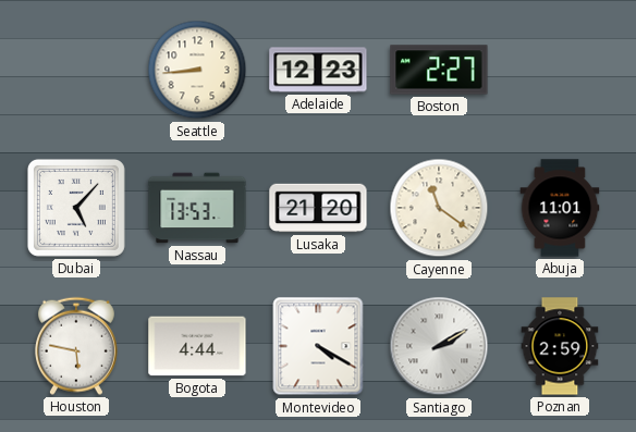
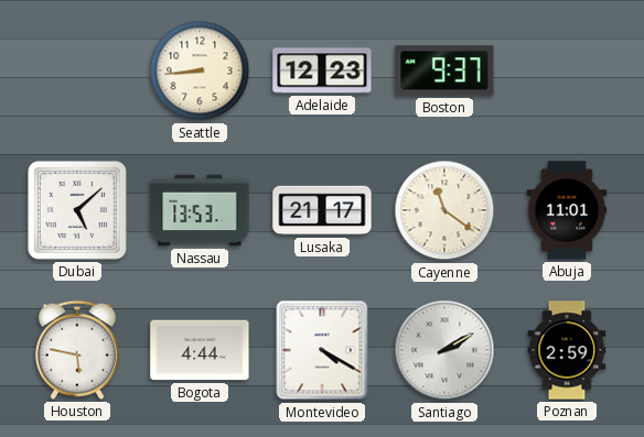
Boston: 2:27 -> 9:37
Dubai: 5:07 -> 5:08
Lusaka: 21:20 -> 21:17
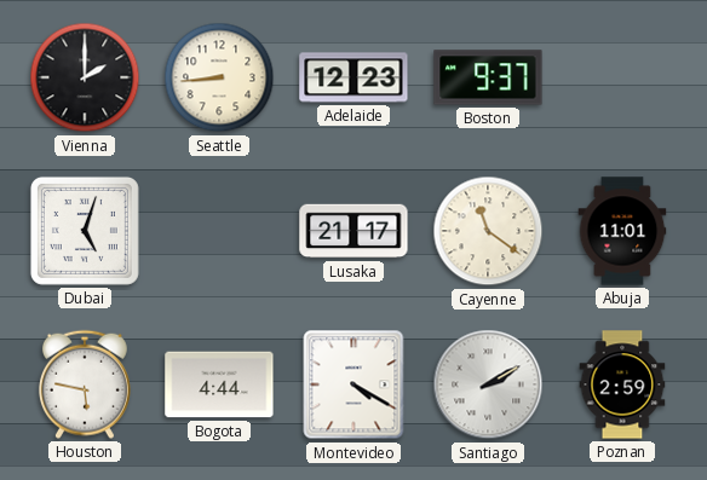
Vienna: none -> 2:00
Dubai: 5:08 -> 5:03
Nassau: 13:53 -> none
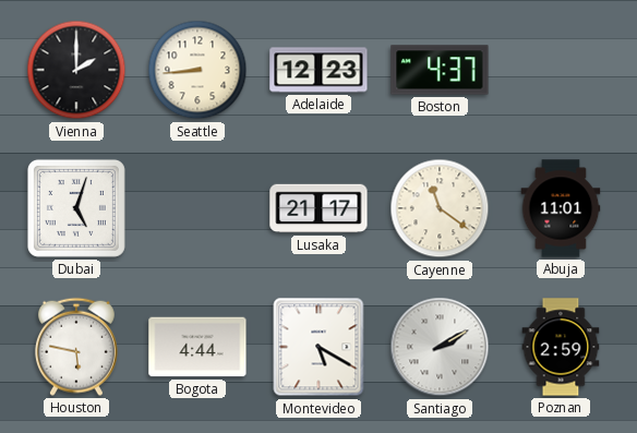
Boston: 9:37 -> 4:37
Montevideo: 4:20 -> 5:20
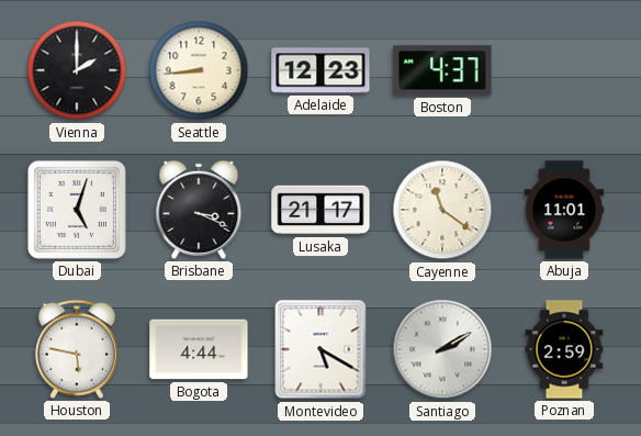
Brisbane: none -> 3:19
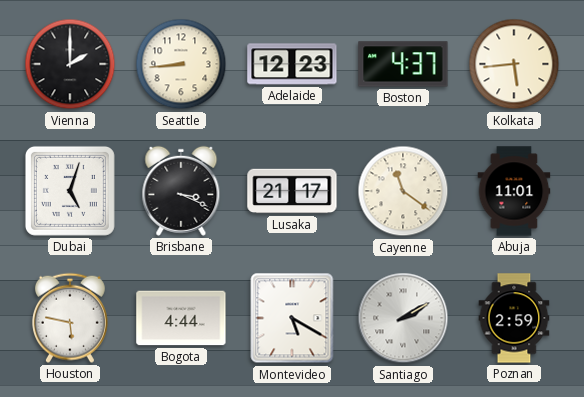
Kolkata: none -> 5:44
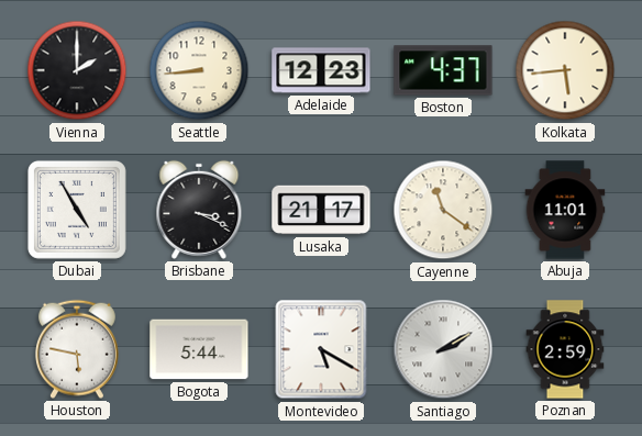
Dubai: 5:03 -> 4:55
Bogota: 4:44 -> 5:44
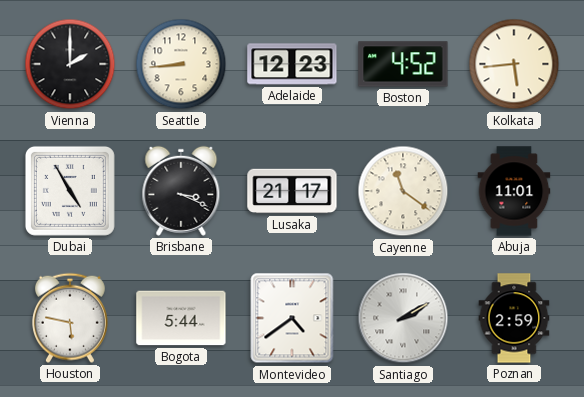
Boston: 4:37 -> 4:52
Montevideo: 5:20 -> 4:39
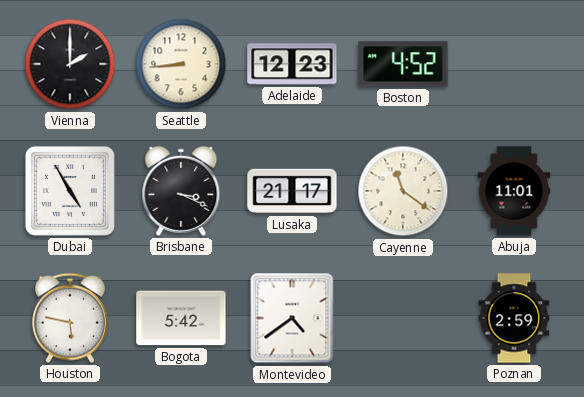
Kolkata: 5:44 -> none
Bogota: 5:44 -> 5:42
Santiago: 2:10 -> none
